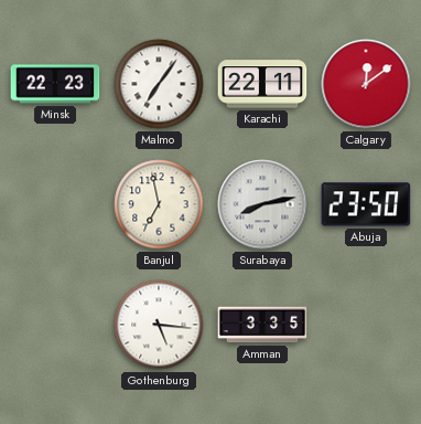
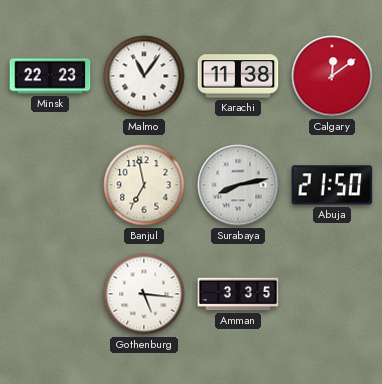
Malmo: 7:06 -> 11:06
Karachi: 22:11 -> 11:38
Abuja: 23:50 -> 21:50
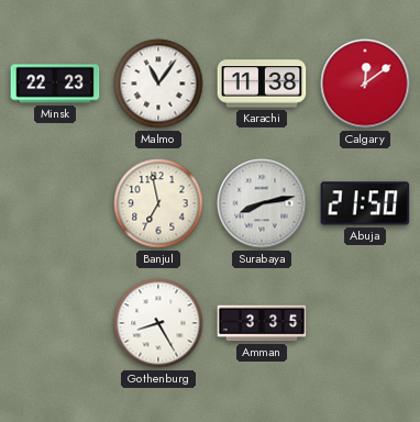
Gothenburg: 5:16 -> 8:25
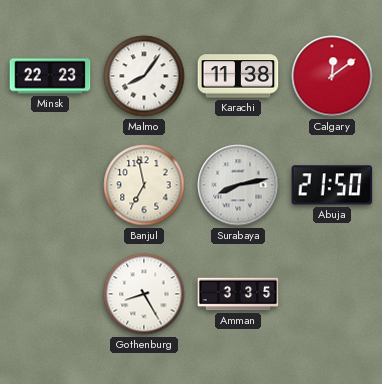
Malmo: 11:06 -> 8:06
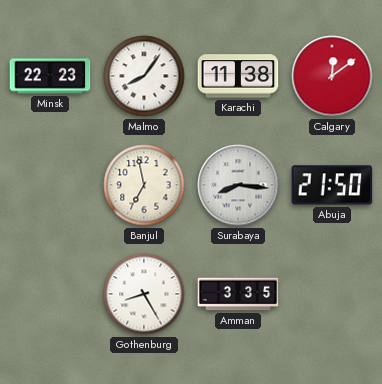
Surabaya: 8:13 -> 8:16
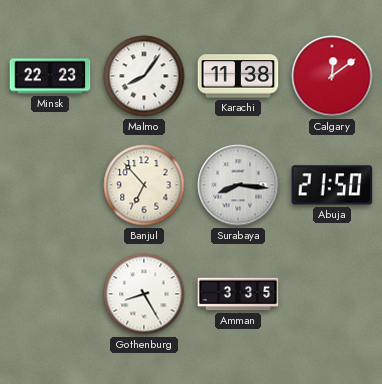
Banjul: 6:58 -> 6:53
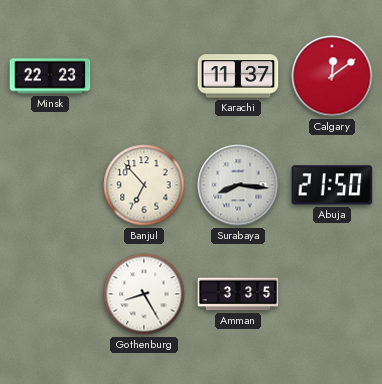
Malmo: 8:06 -> none
Karachi: 11:38 -> 11:37
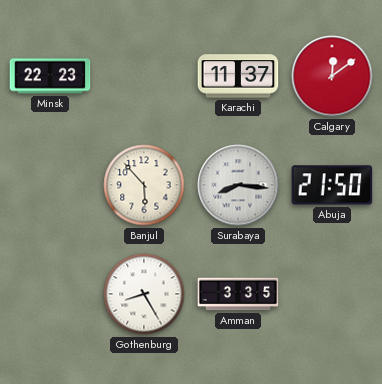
Banjul: 6:53 -> 5:53
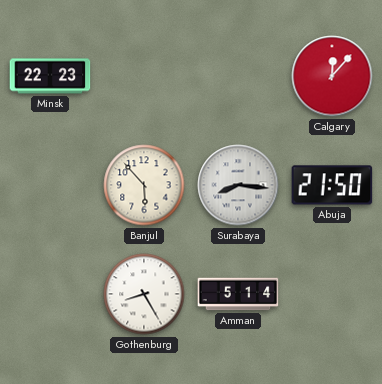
Karachi: 11:37 -> none
Calgary: 12:09 -> 12:07
Amman: 3:35 -> 5:14
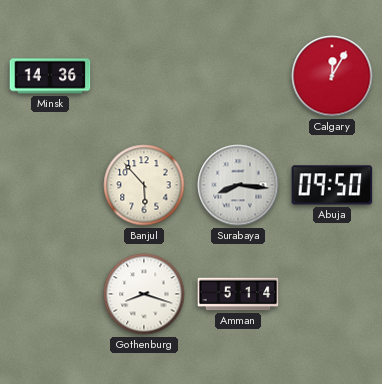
Minsk: 22:23 -> 14:36
Calgary: 12:07 -> 12:05
Abuja: 21:50 -> 09:50
Gothenburg: 8:25 -> 8:18
